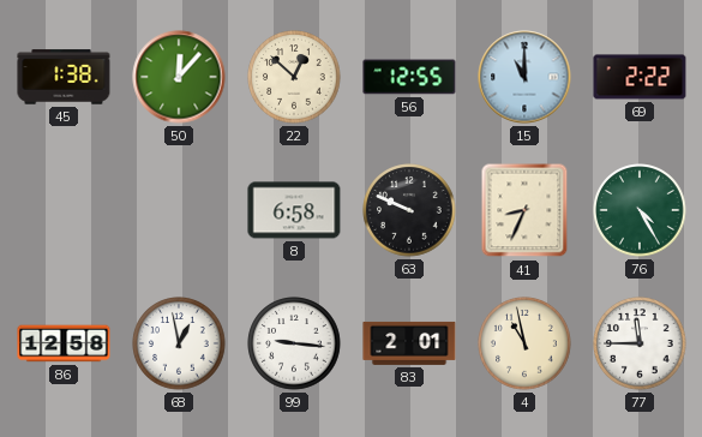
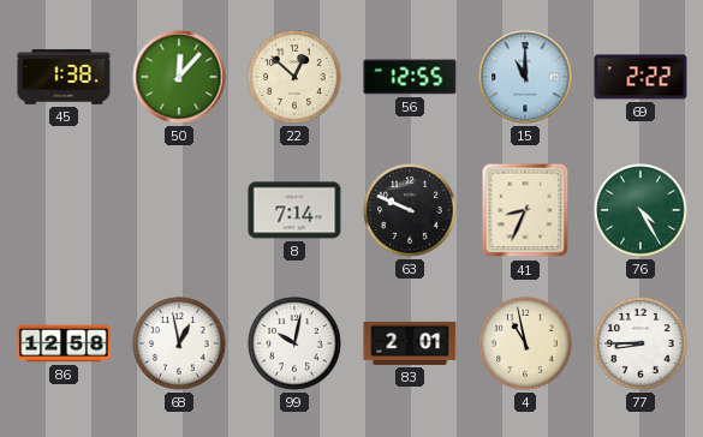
8: 6:58 -> 7:14
99: 9:16 -> 10:02
77: 11:45 -> 8:45
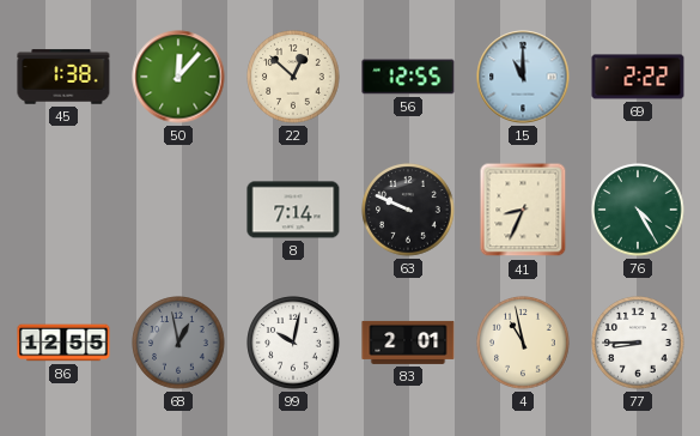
86: 12:58 -> 12:55
68 dial: white -> grey
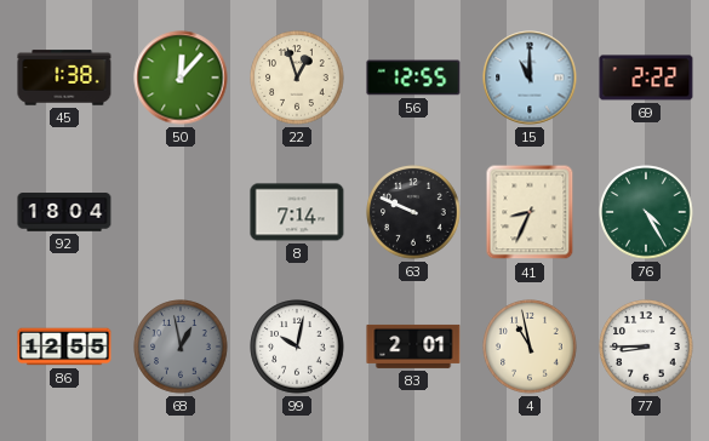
22: 12:52 -> 12:57
92: none -> 18:04
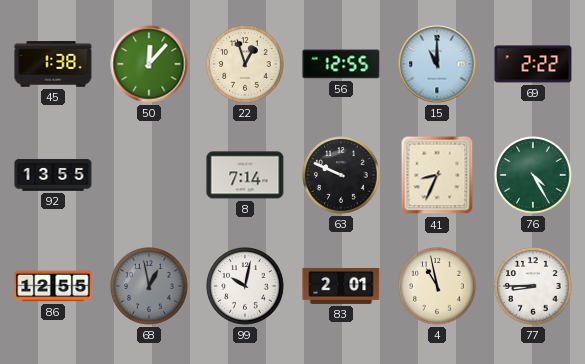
92: 18:04 -> 13:55
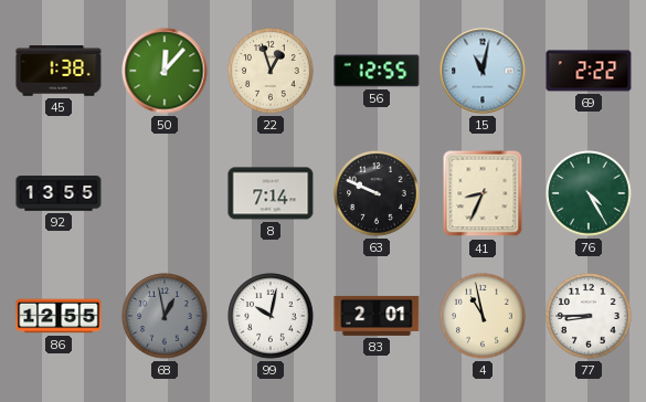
15: 11:00 -> 11:02
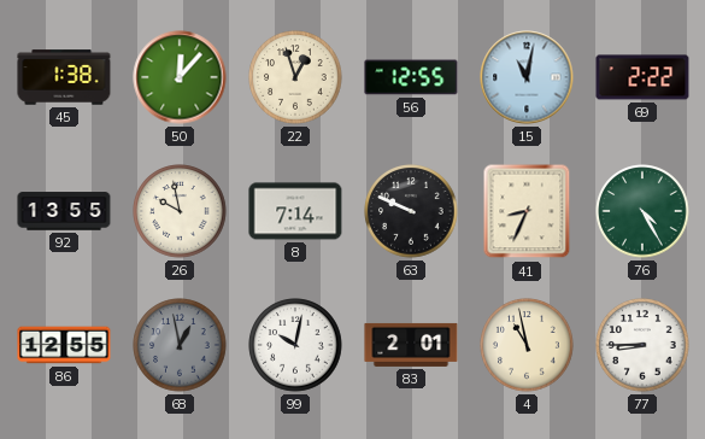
26: none -> 9:58
